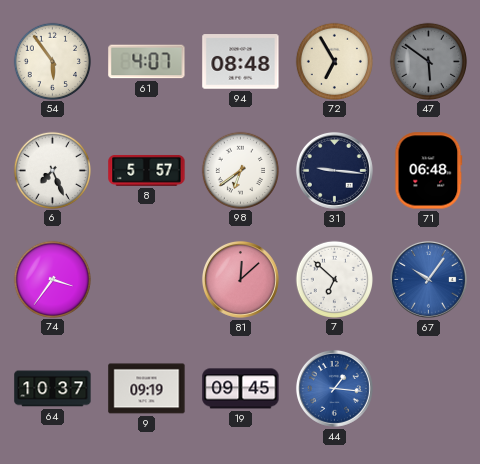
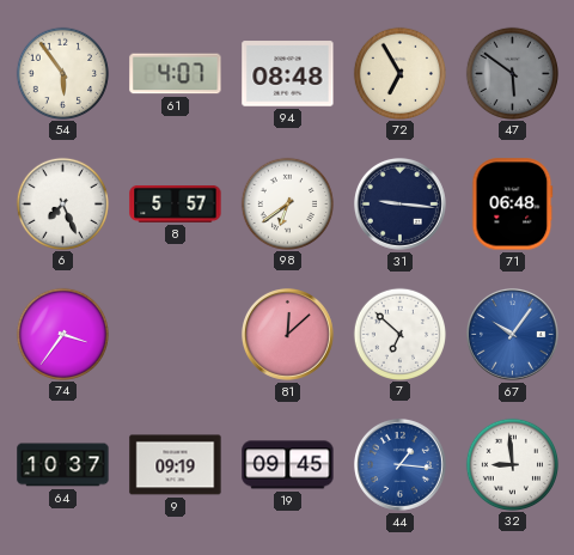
32: none -> 8:59
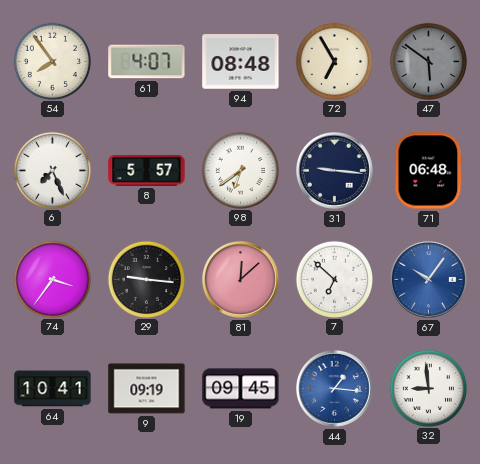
54: 5:54 -> 7:54
29: none -> 9:16
64: 10:37 -> 10:41
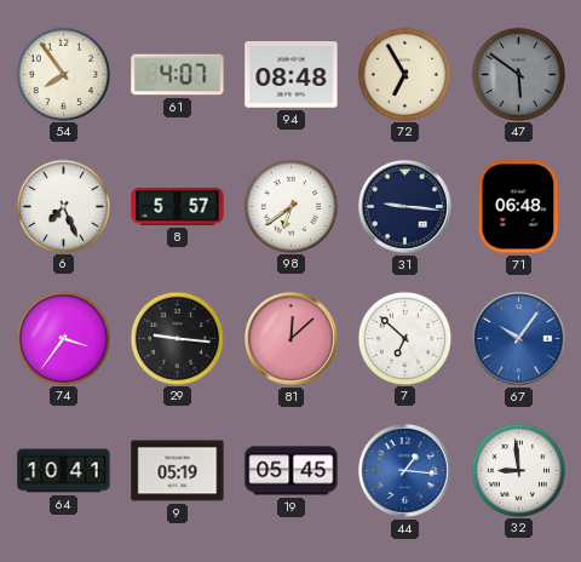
9: 09:19 -> 05:19
19: 09:45 -> 05:45
